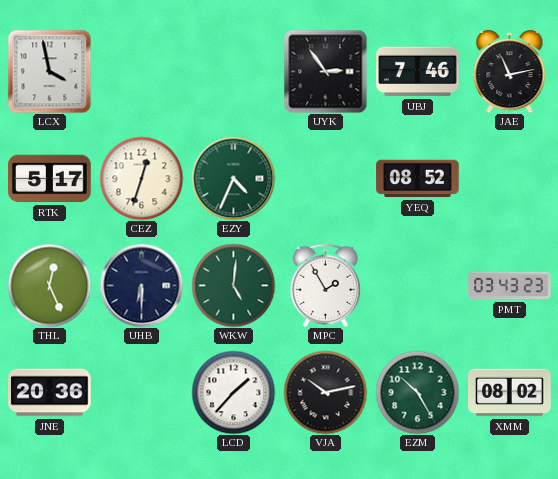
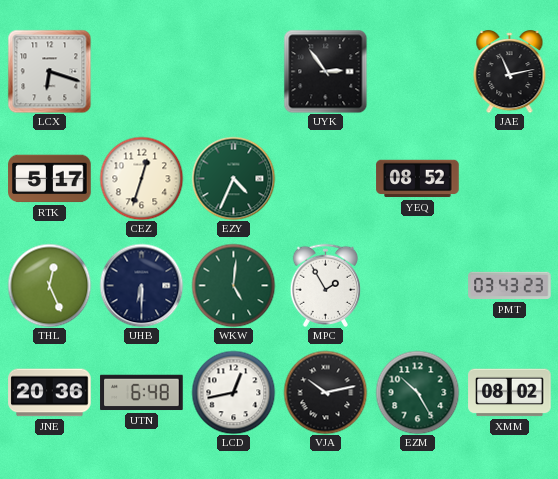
LCX: 3:58 -> 6:18
UBJ: 7:46 -> none
UTN: none -> 6:48
LCD: 1:37 -> 12:43
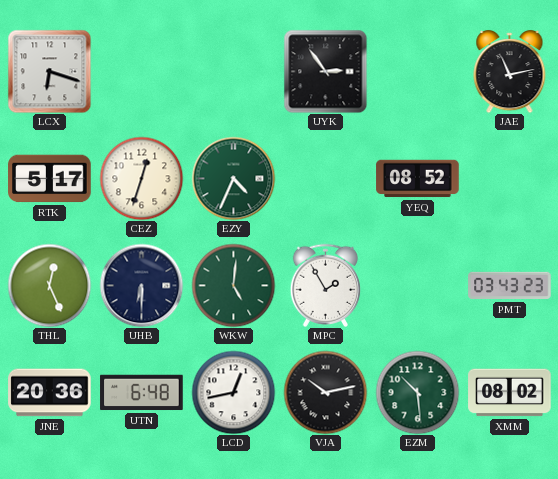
EZM: 10:25 -> 10:29
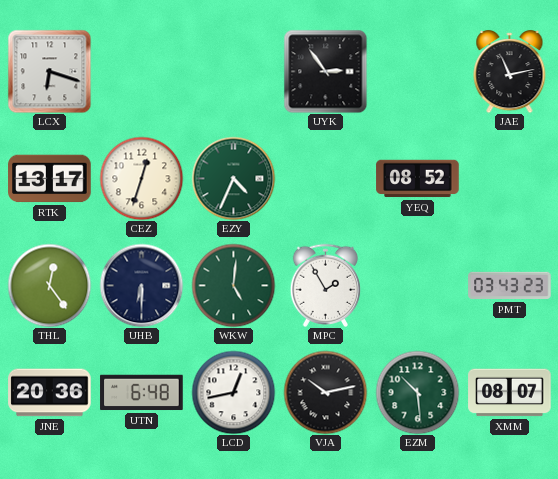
RTK: 5:17 -> 13:17
THL: 12:26 -> 12:24
XMM: 08:02 -> 08:07
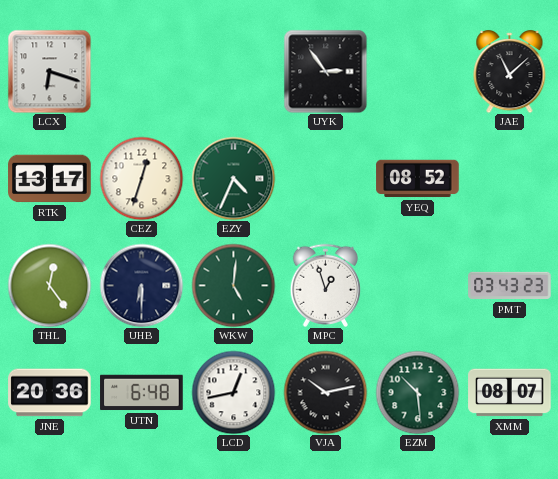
JAE: 11:13 -> 11:08
MPC: 1:55 -> 12:57
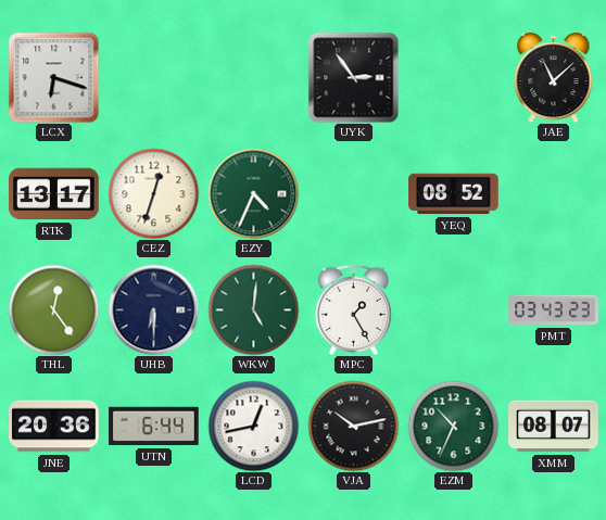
MPC: 12:57 -> 1:25
UTN: 6:48 -> 6:44
EZM: 10:29 -> 10:34
